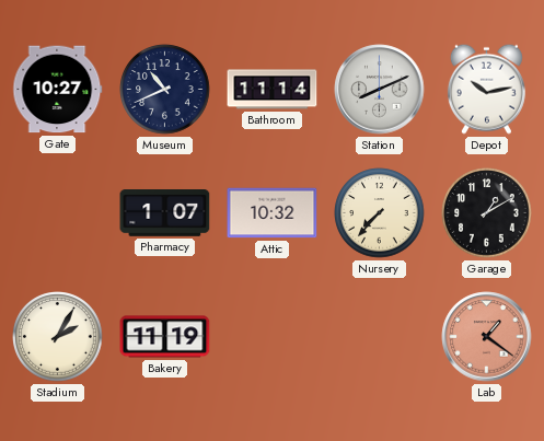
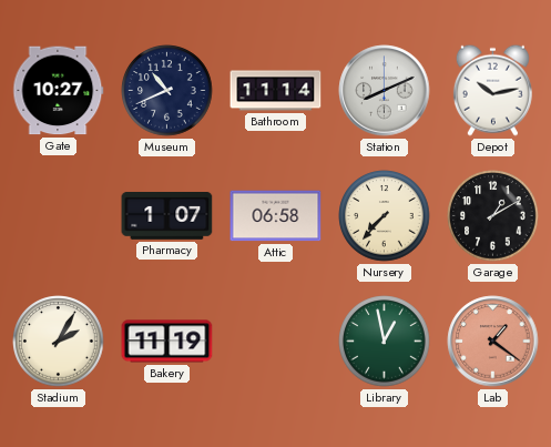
Attic: 10:32 -> 06:58
Library: none -> 12:58
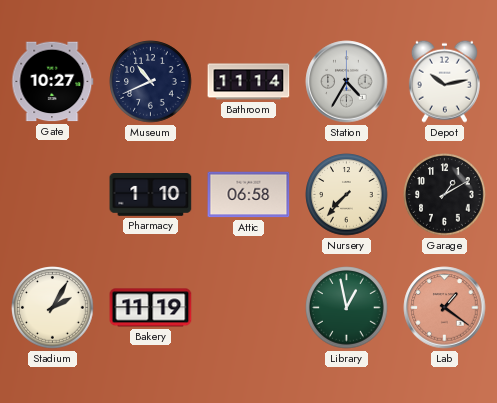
Station: 8:11 -> 4:35
Pharmacy: 1:07 -> 1:10
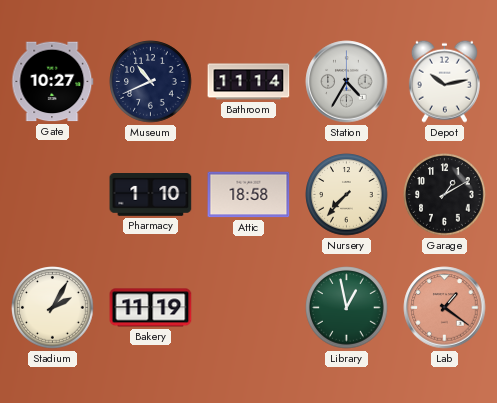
Attic: 06:58 -> 18:58
